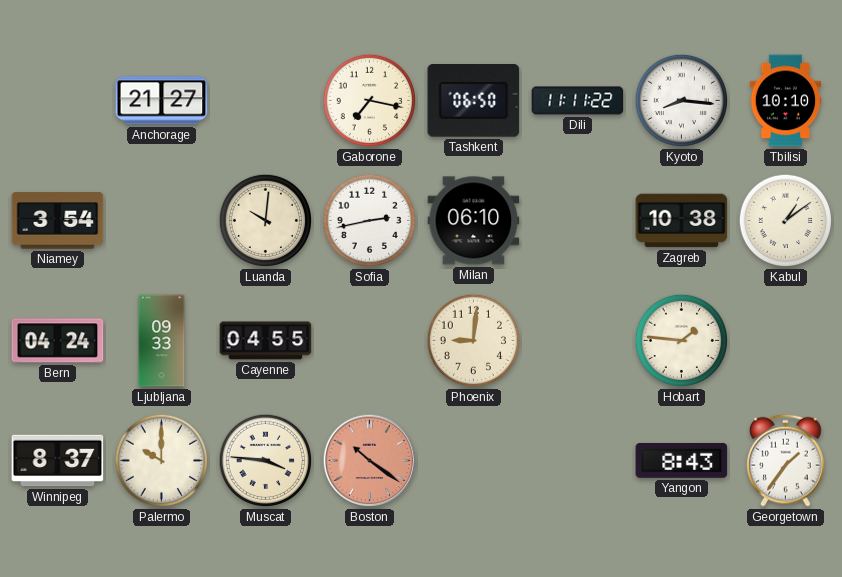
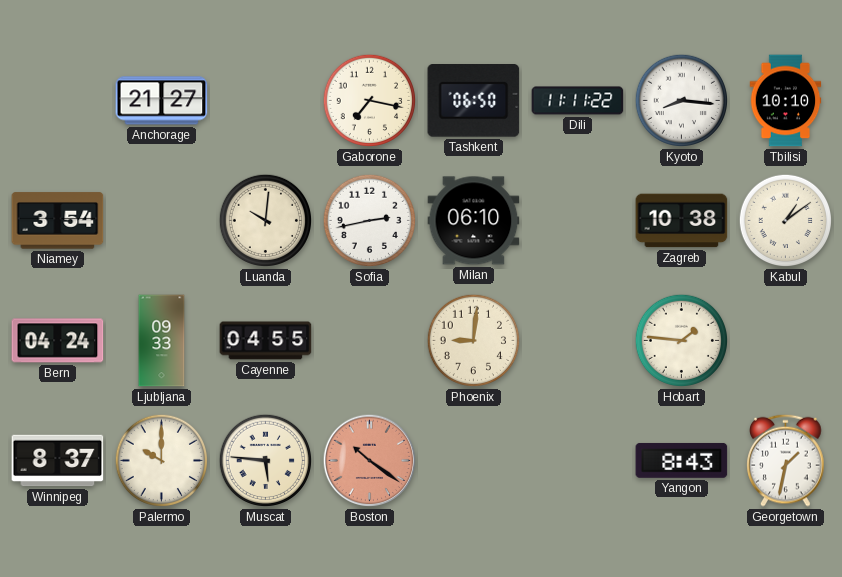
Muscat: 3:46 -> 5:46
Georgetown: 1:36 -> 1:32
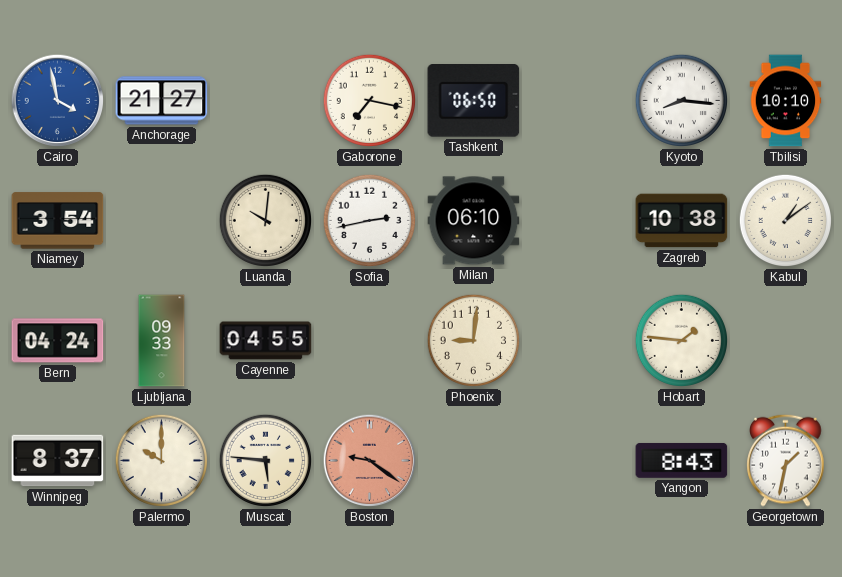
Cairo: none -> 3:58
Dili: 11:11 -> none
Boston: 10:21 -> 9:21
